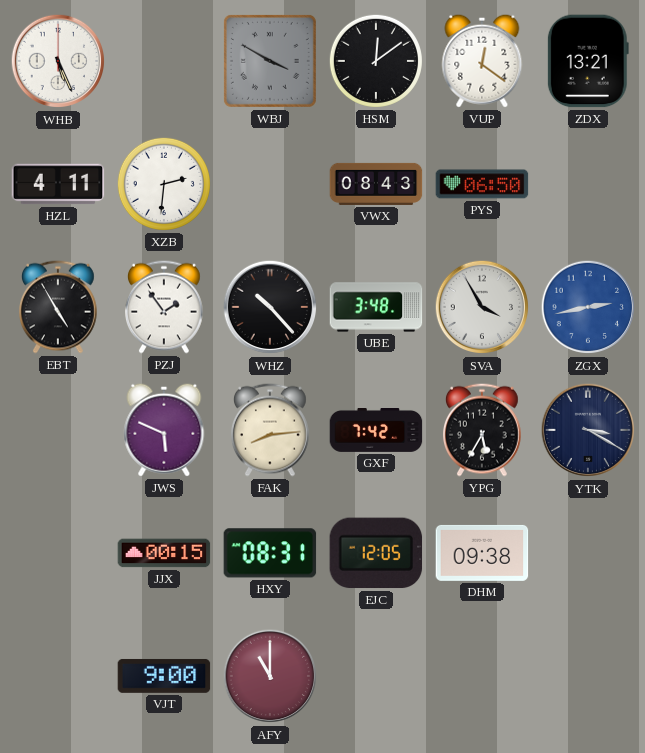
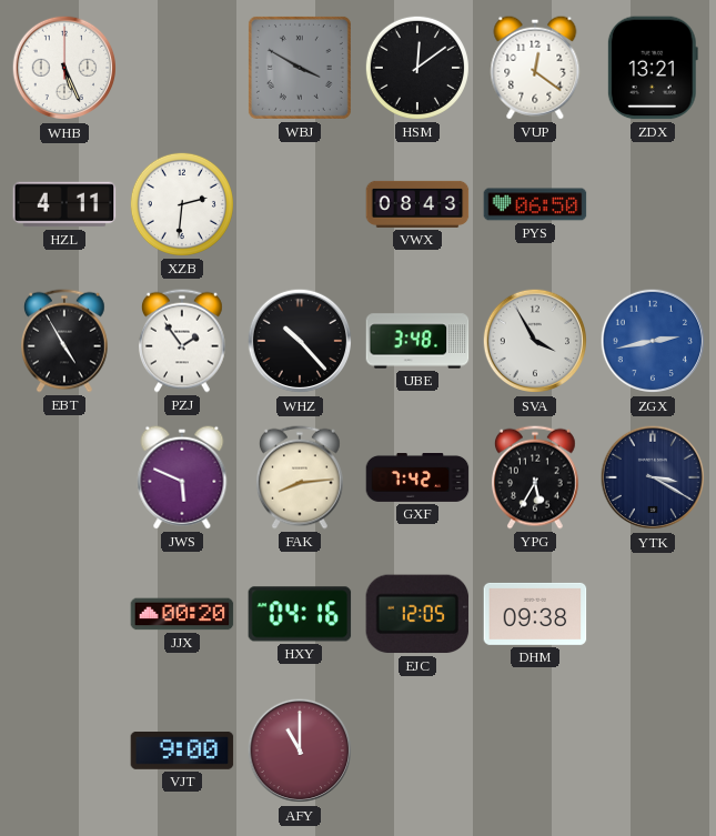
JJX: 00:15 -> 00:20
HXY: 08:31 -> 04:16
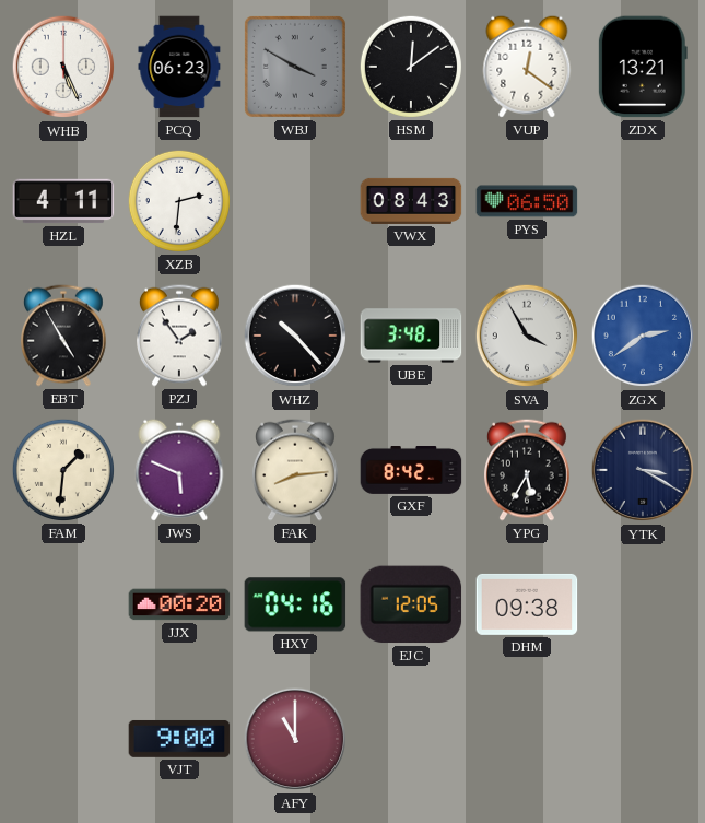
PCQ: none -> 06:23
ZGX: 2:43 -> 2:39
FAM: none -> 1:31
GXF: 7:42 -> 8:42
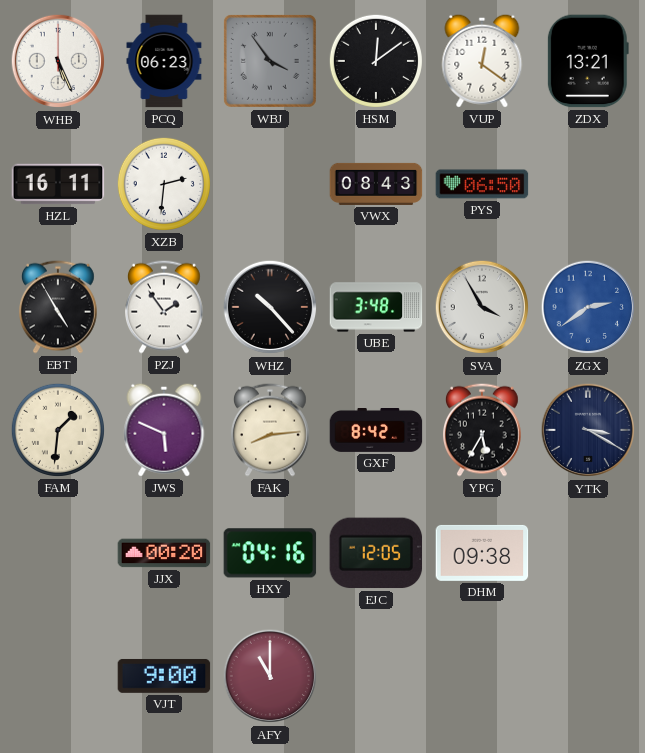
WBJ: 3:50 -> 3:54
HZL: 4:11 -> 16:11
